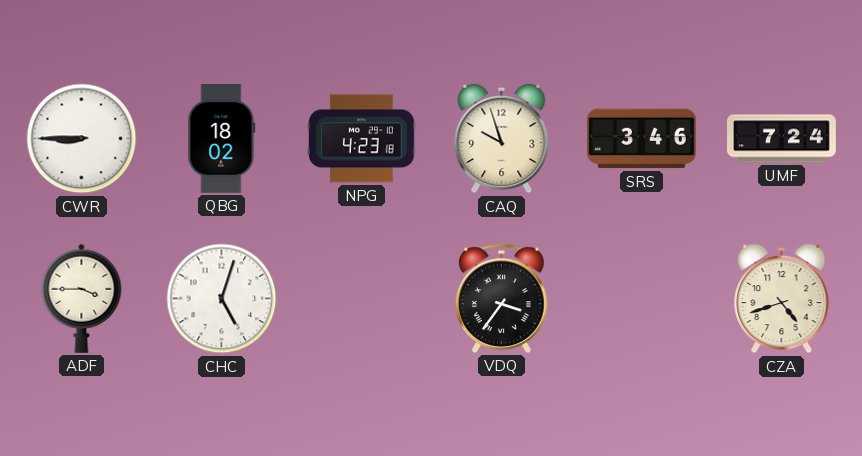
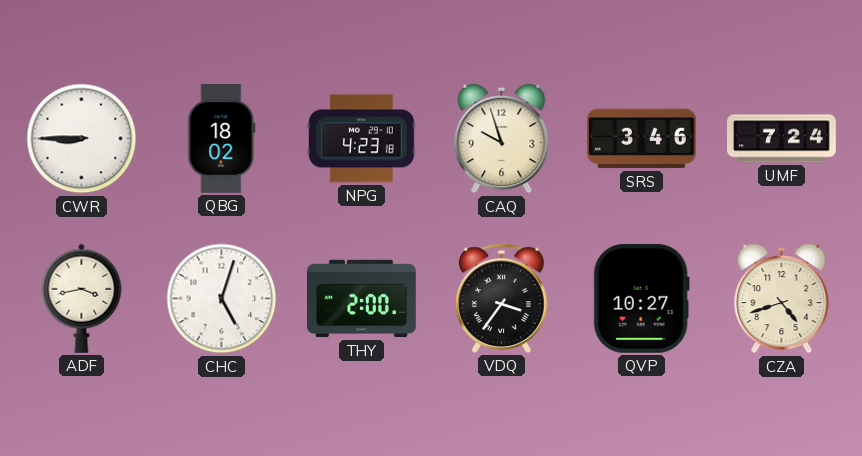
ADF: 3:45 -> 3:43
THY: none -> 2:00
QVP: none -> 10:27
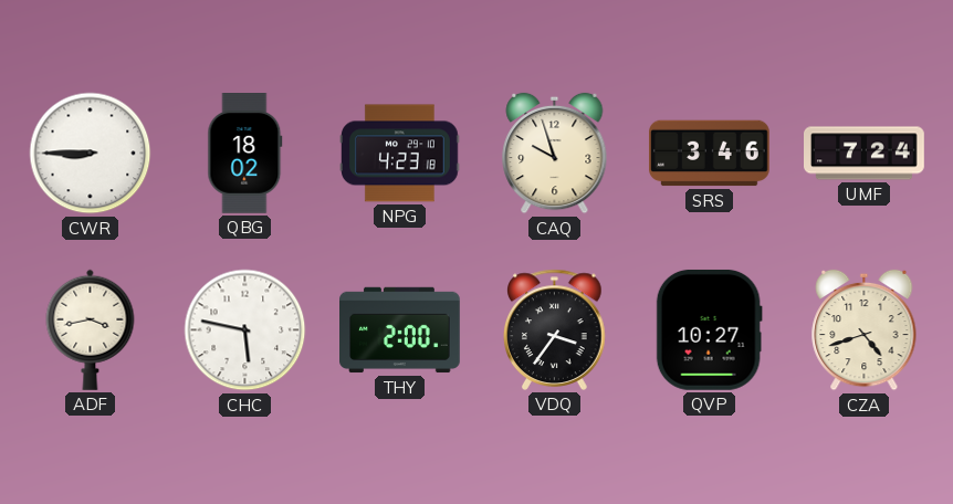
CHC: 5:03 -> 5:47
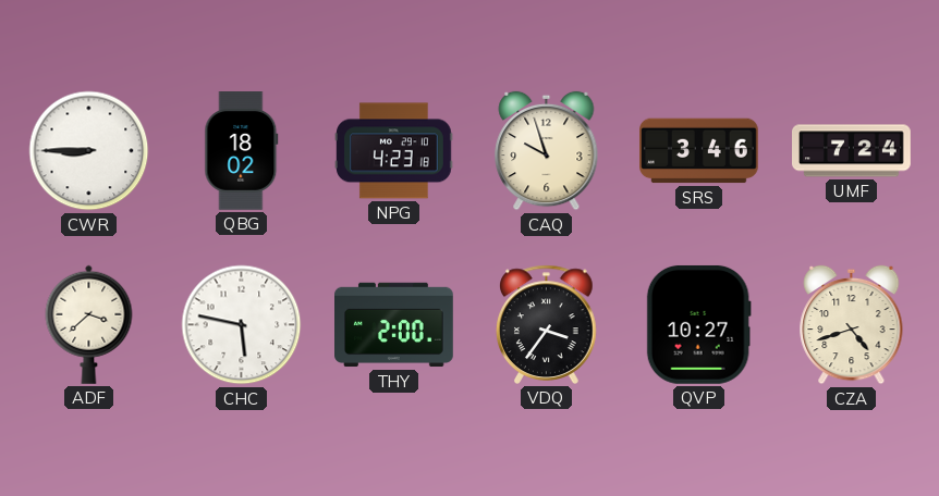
ADF: 3:43 -> 3:38
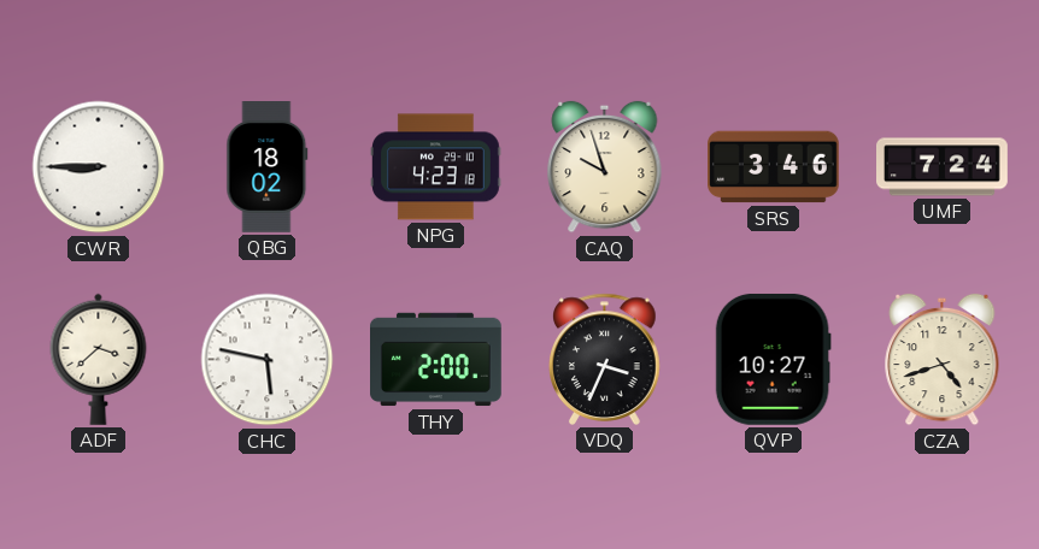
VDQ: 3:36 -> 3:34
